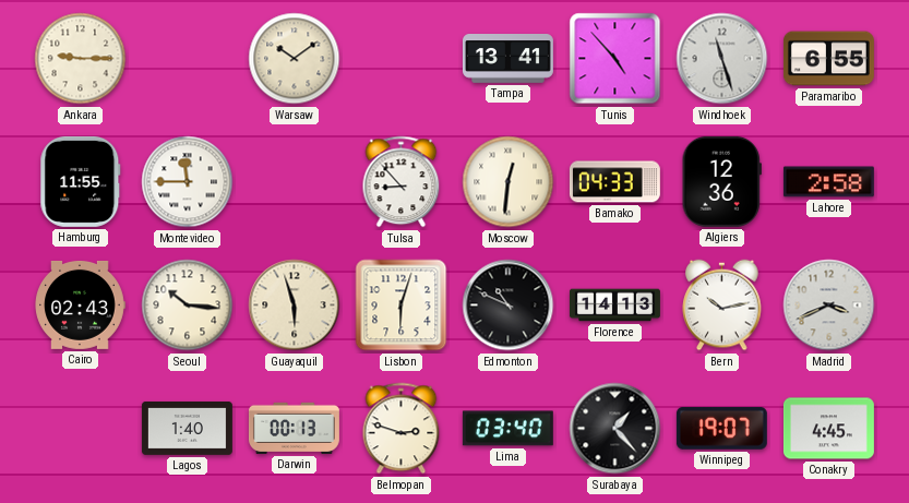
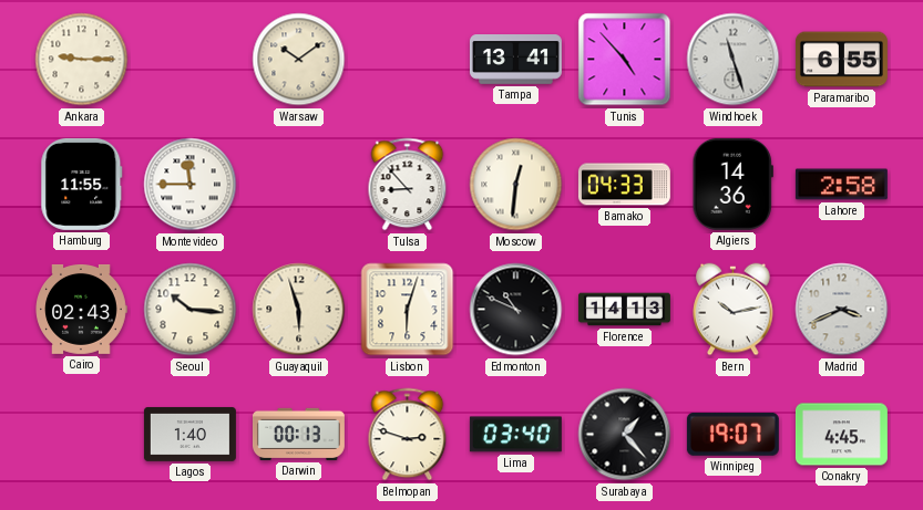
Algiers: 12:36 -> 14:36
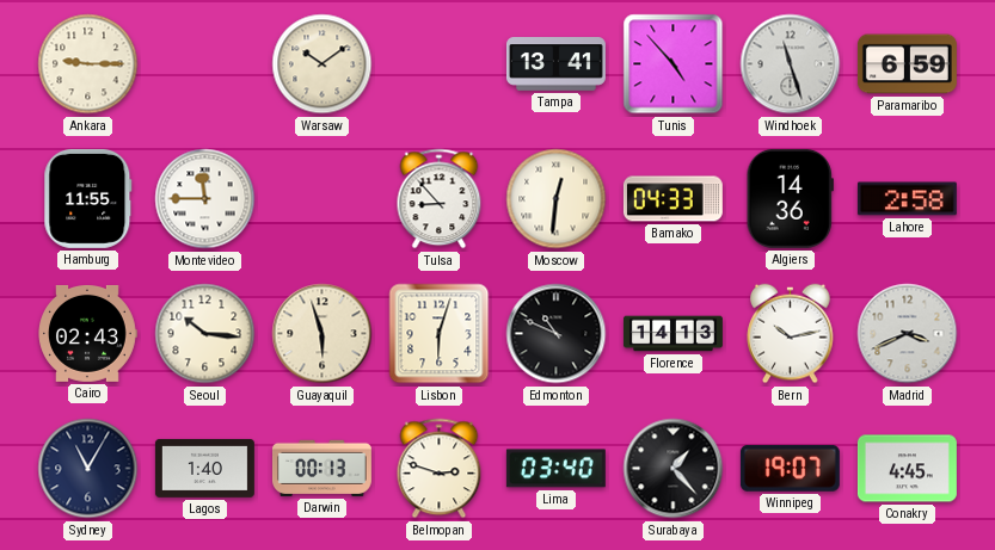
Paramaribo: 6:55 -> 6:59
Sydney: none -> 11:05
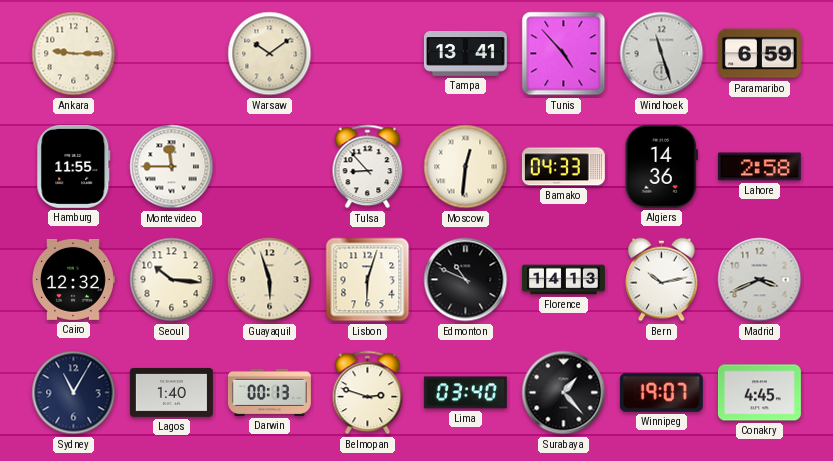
Cairo: 02:43 -> 12:32
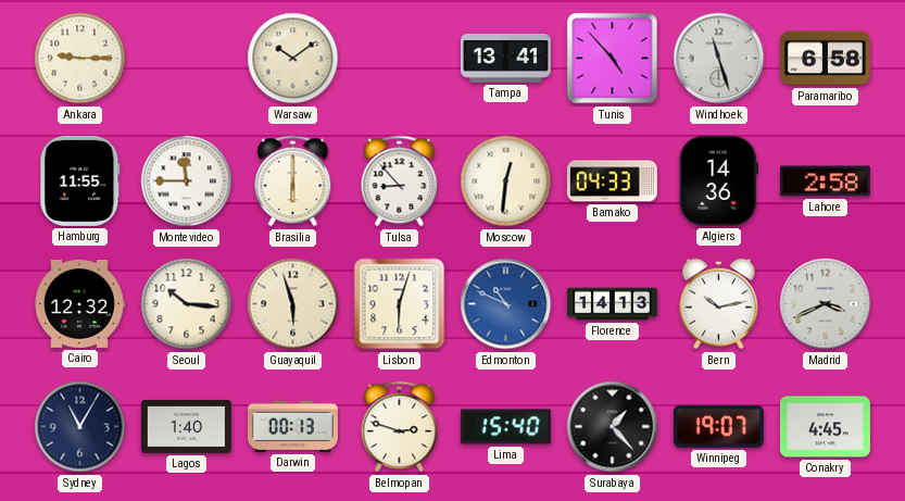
Paramaribo: 6:59 -> 6:58
Brasilia: none -> 6:00
Edmonton dial: black -> blue
Lima: 03:40 -> 15:40
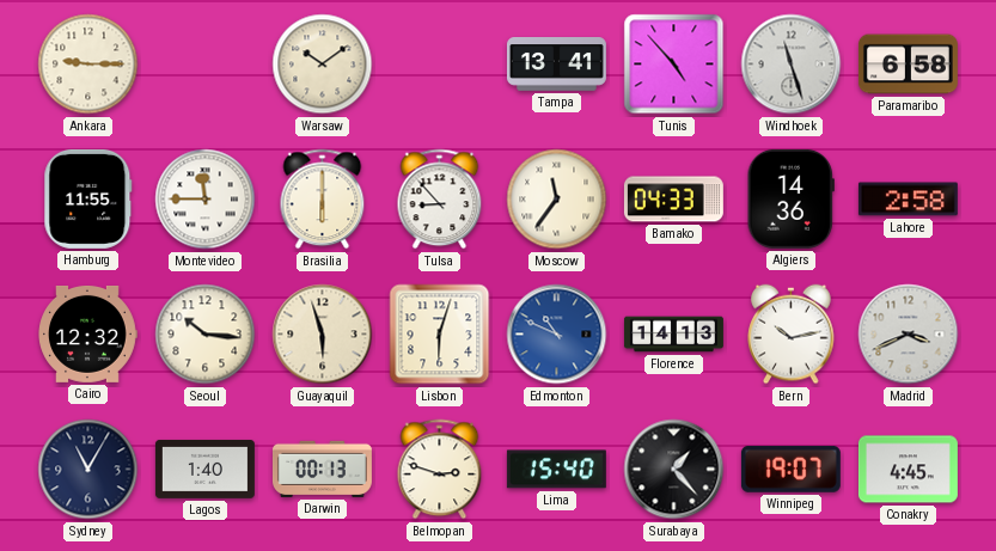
Moscow: 12:31 -> 11:36
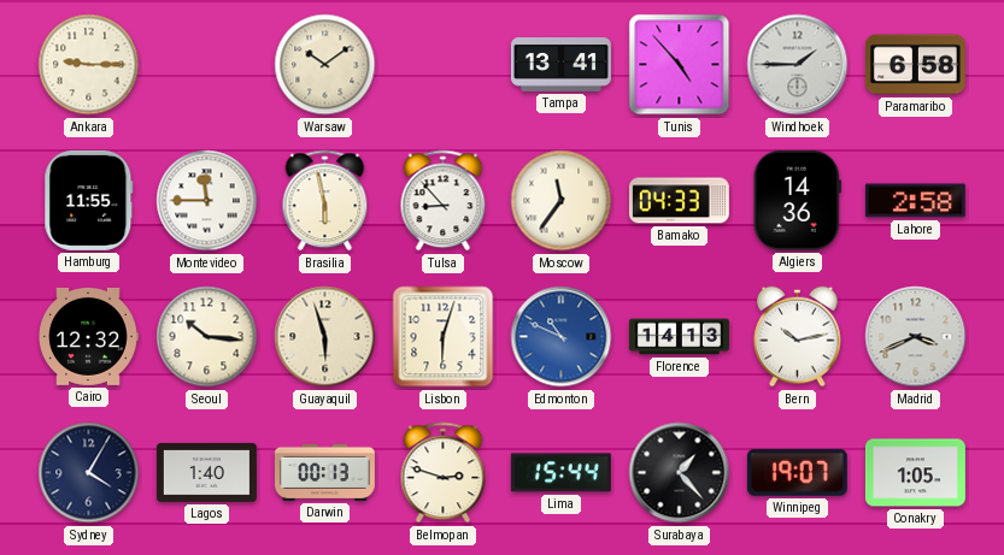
Windhoek: 11:27 -> 1:45
Brasilia: 6:00 -> 5:58
Sydney: 11:05 -> 4:05
Lima: 15:40 -> 15:44
Conakry: 4:45 -> 1:05
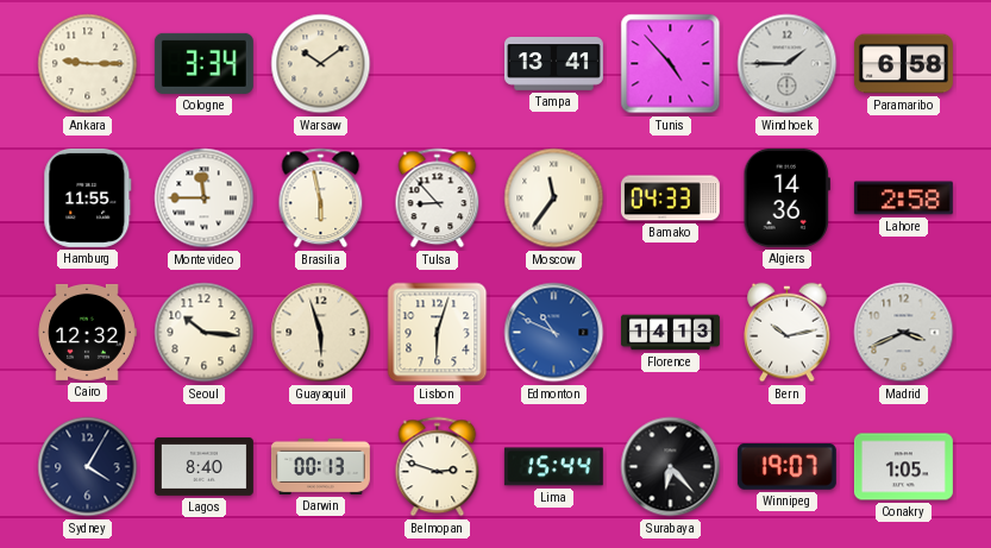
Cologne: none -> 3:34
Lagos: 1:40 -> 8:40
Surabaya: 1:23 -> 6:23
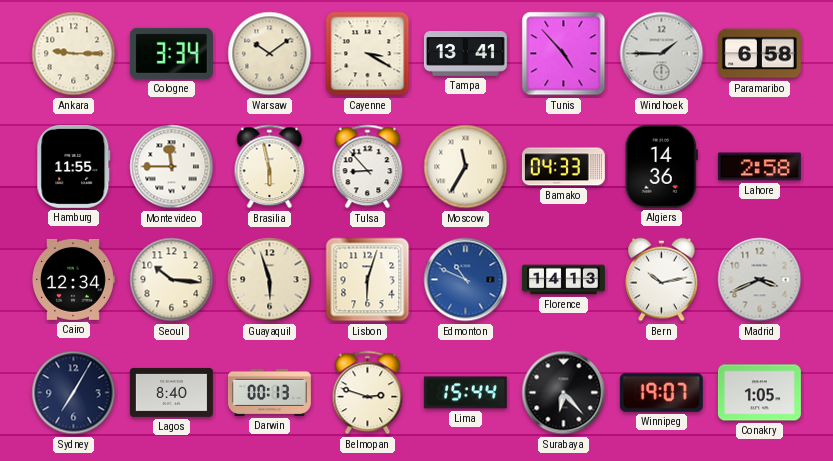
Cayenne: none -> 3:20
Moscow: 11:36 -> 11:35
Cairo: 12:32 -> 12:34
Sydney: 4:05 -> 7:05
